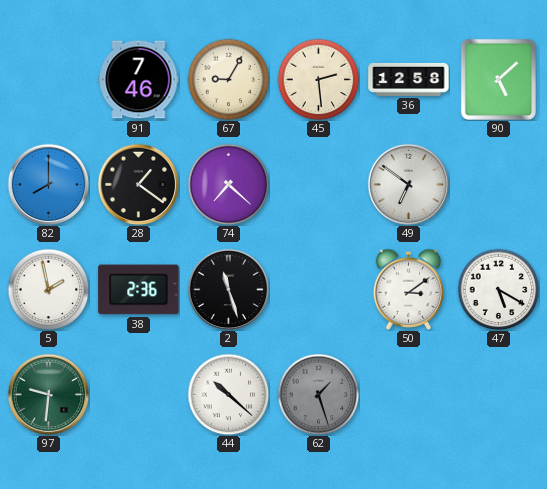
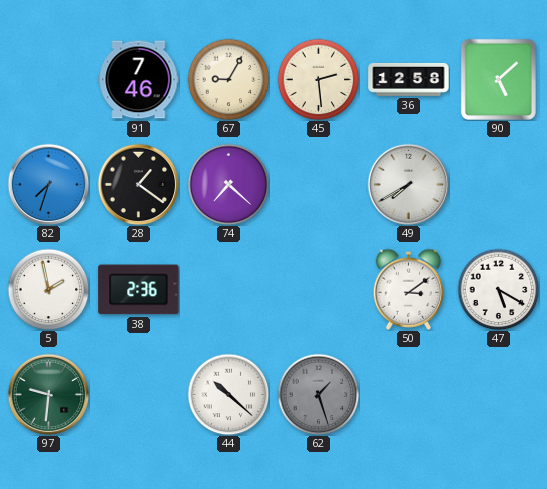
82: 8:00 -> 7:33
49: 6:51 -> 7:40
2: 11:27 -> none
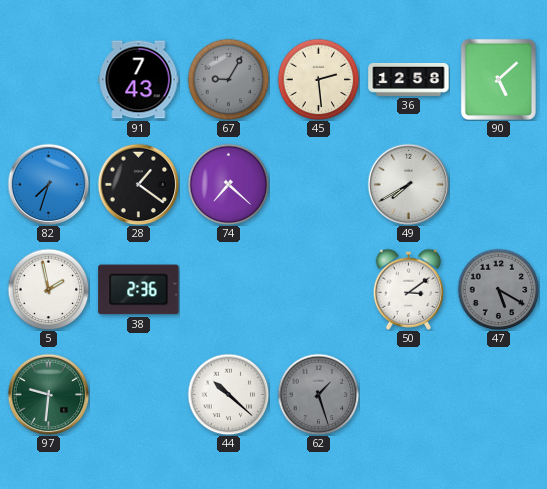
91: 7:46 -> 7:43
67 dial: cream -> grey
47 dial: white -> grey
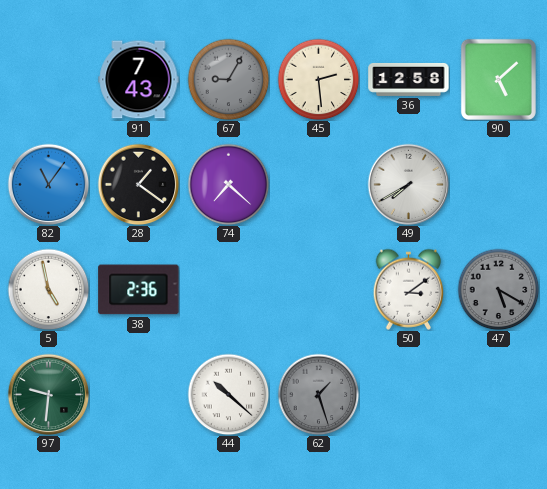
82: 7:33 -> 11:06
5: 1:58 -> 4:58
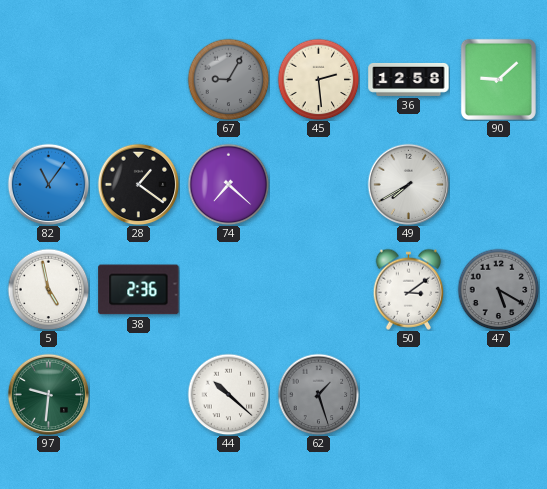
91: 7:43 -> none
90: 5:08 -> 9:08
